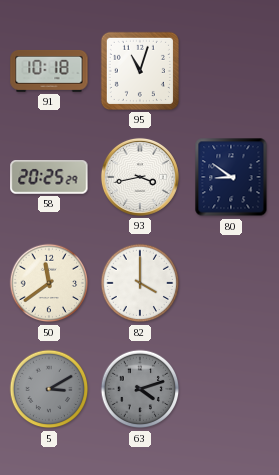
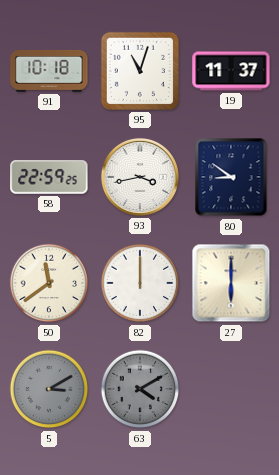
19: none -> 11:37
58: 20:25 -> 22:59
82: 4:00 -> 12:00
27: none -> 6:00
63: 4:12 -> 4:10
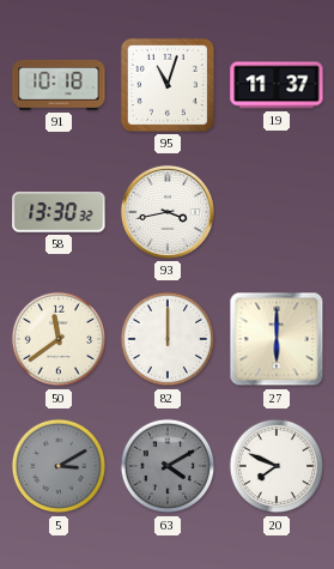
58: 22:59 -> 13:30
80: 8:51 -> none
20: none -> 7:49
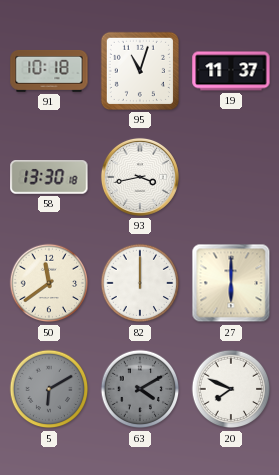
58: 13:30:32 -> 13:30:18
5: 3:10 -> 6:10
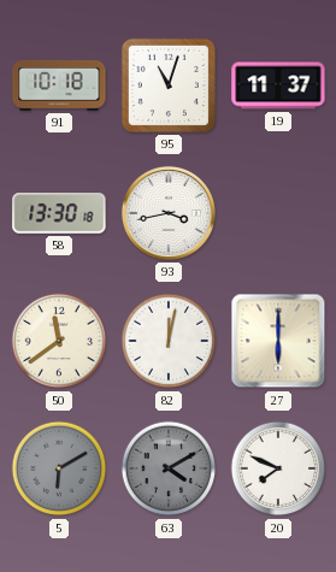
82: 12:00 -> 12:02
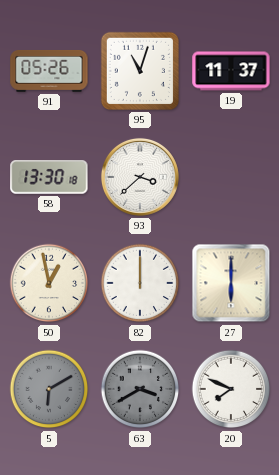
91: 10:18 -> 05:26
93: 3:43 -> 3:38
50: 11:39 -> 12:58
82: 12:02 -> 12:00
63: 4:10 -> 3:40
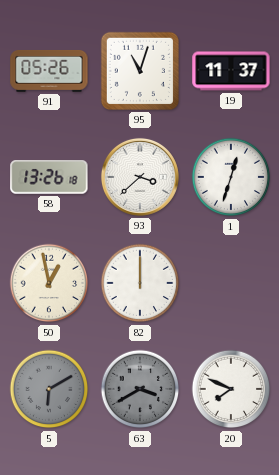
58: 13:30 -> 13:26
1: none -> 12:33
27: 6:00 -> none
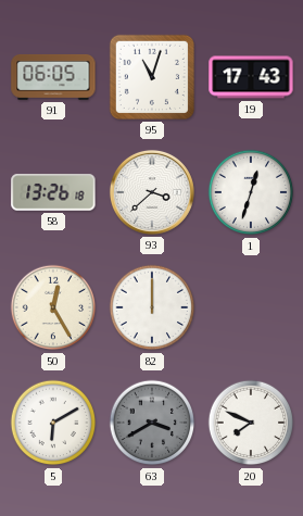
91: 05:26 -> 06:05
19: 11:37 -> 17:43
50: 12:58 -> 12:25
5 dial: grey -> white
